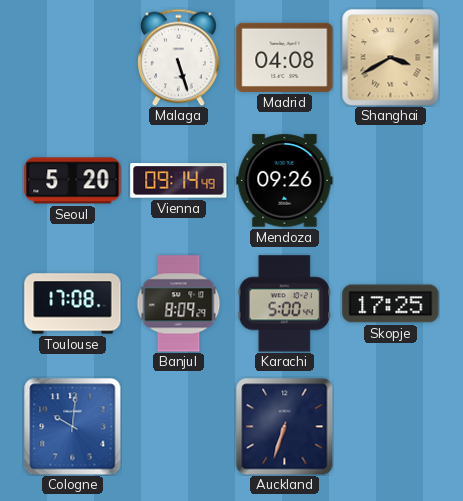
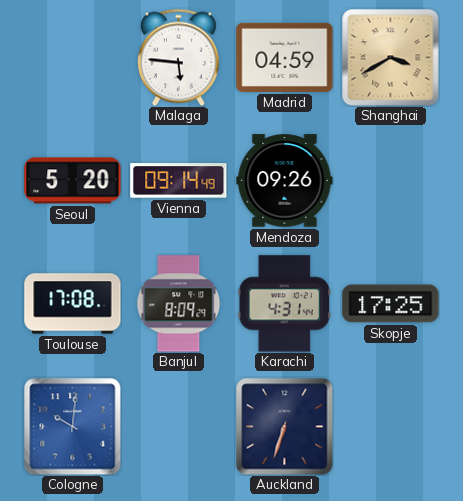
Malaga: 5:27 -> 5:46
Madrid: 04:08 -> 04:59
Karachi: 5:00 -> 4:31
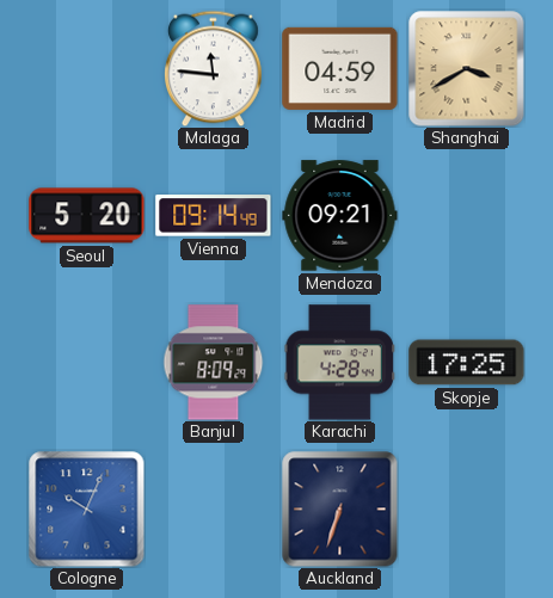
Malaga: 5:46 -> 11:46
Mendoza: 09:26 -> 09:21
Toulouse: 17:08 -> none
Karachi: 4:31 -> 4:28
Cologne: 10:01 -> 10:04
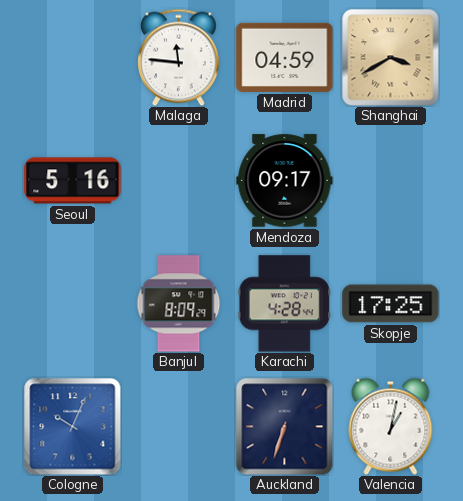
Seoul: 5:20 -> 5:16
Vienna: 09:14 -> none
Mendoza: 09:21 -> 09:17
Valencia: none -> 1:02
